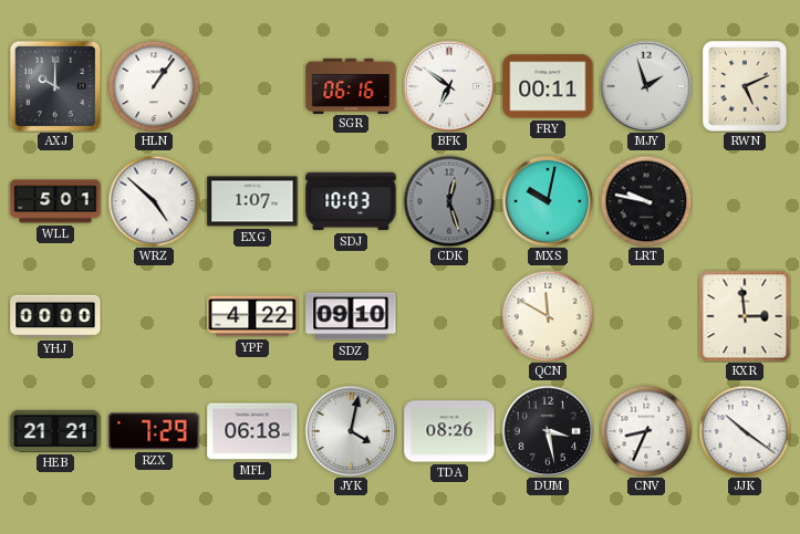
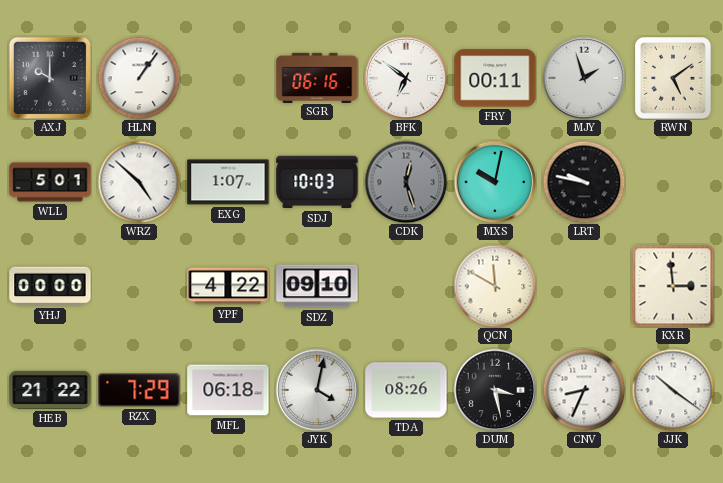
RWN: 5:11 -> 5:09
HEB: 21:21 -> 21:22
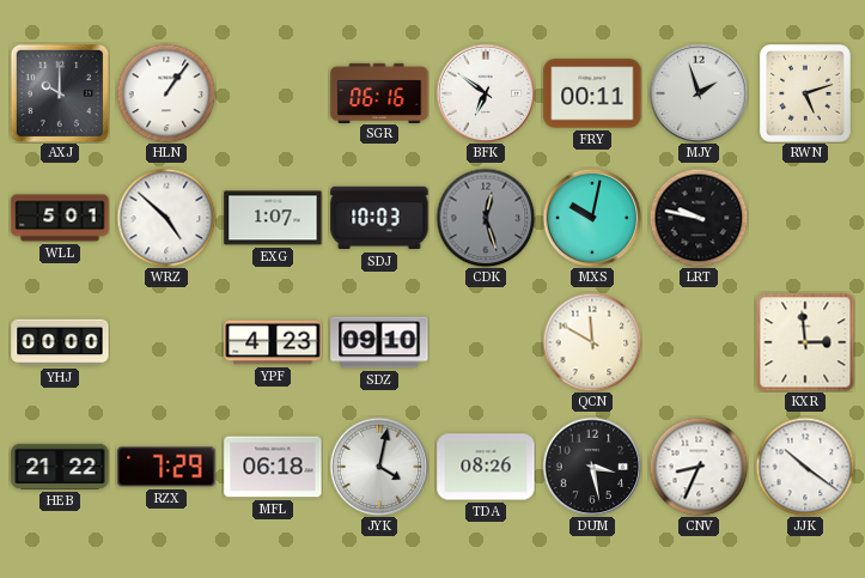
RWN: 5:09 -> 5:12
YPF: 4:22 -> 4:23
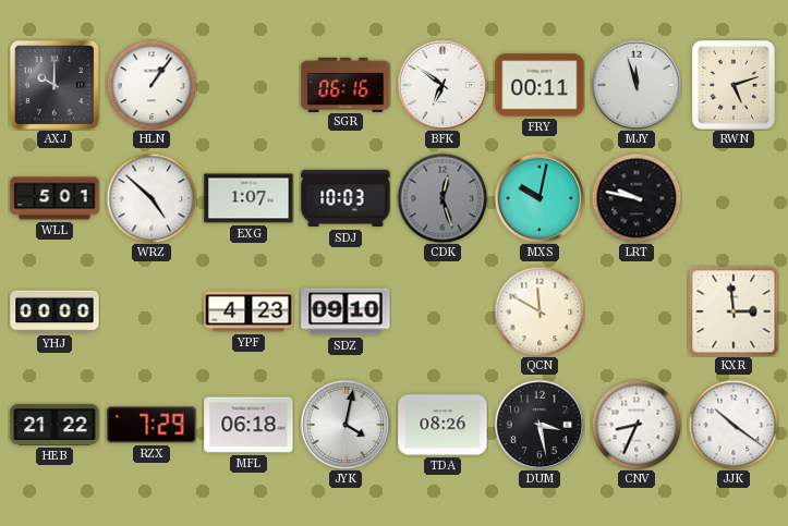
MJY: 1:57 -> 11:57
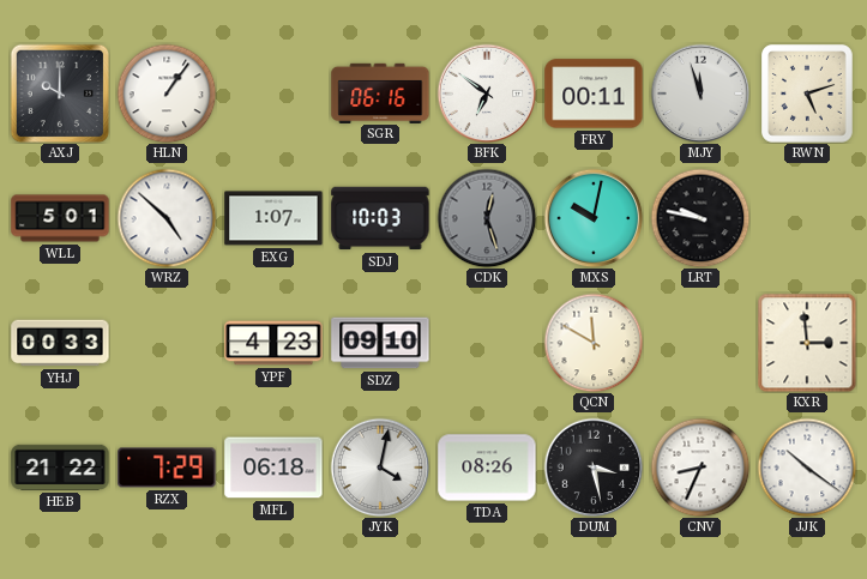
YHJ: 00:00 -> 00:33
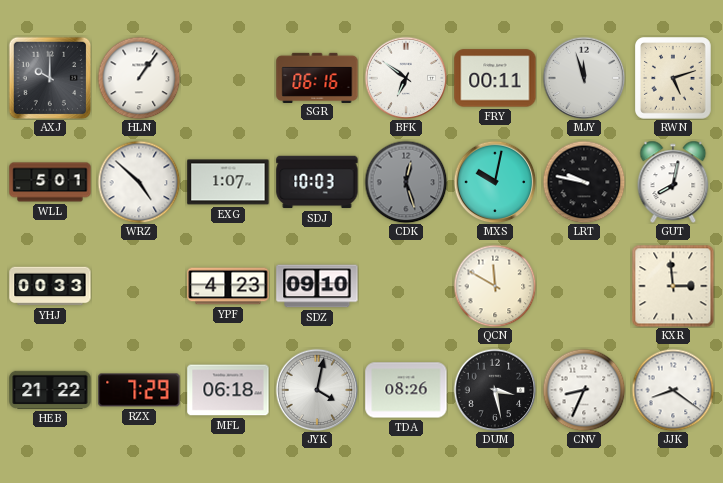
GUT: none -> 8:02
JJK: 10:21 -> 8:21
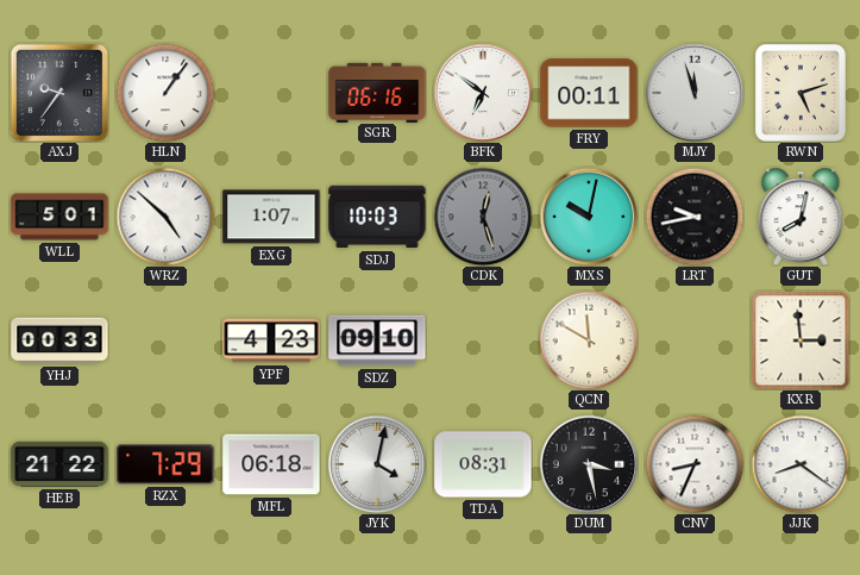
AXJ: 10:00 -> 9:36
LRT: 9:47 -> 9:43
TDA: 08:26 -> 08:31
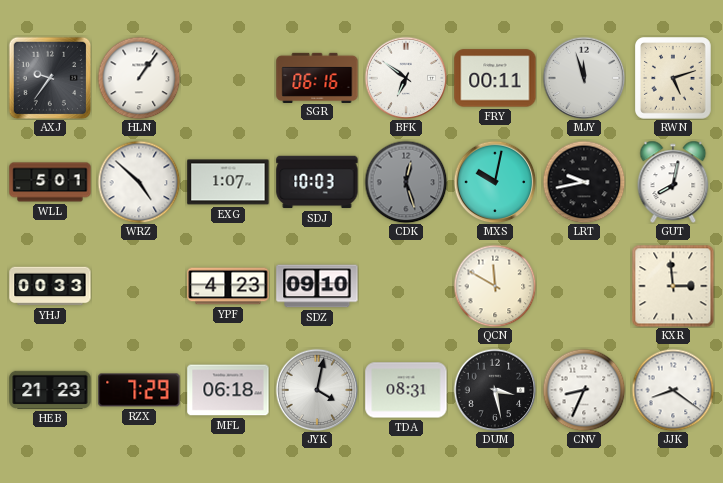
HEB: 21:22 -> 21:23
